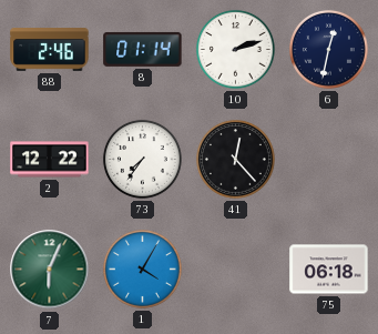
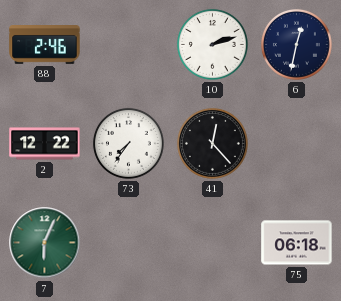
8: 01:14 -> none
1: 4:05 -> none
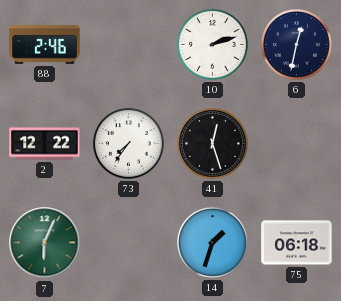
41: 12:23 -> 12:27
14: none -> 1:33
